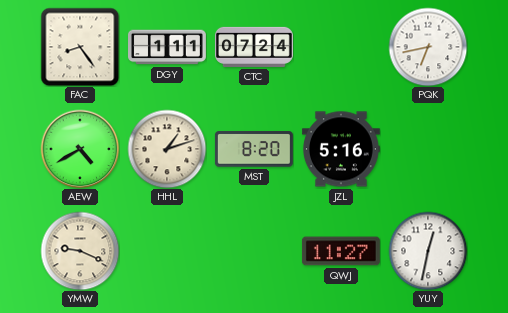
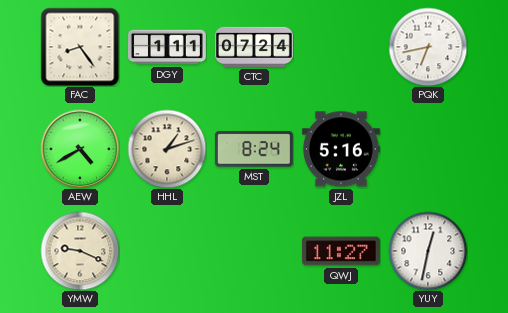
MST: 8:20 -> 8:24
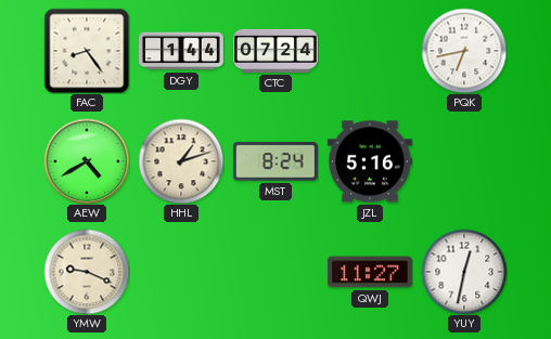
DGY: 1:11 -> 1:44
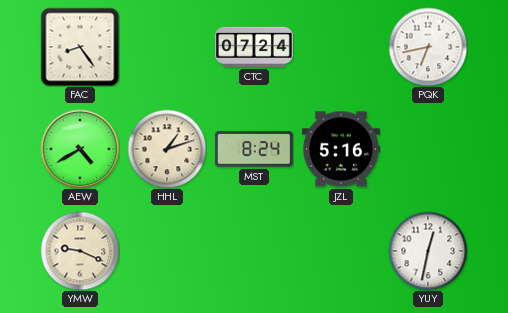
DGY: 1:44 -> none
QWJ: 11:27 -> none
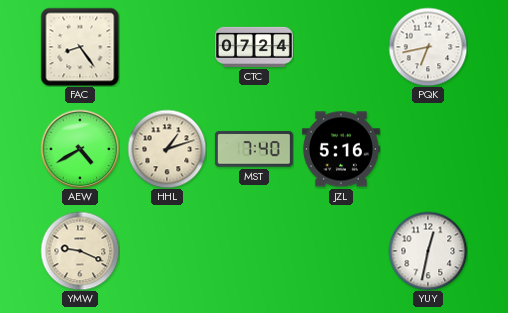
MST: 8:24 -> 7:40
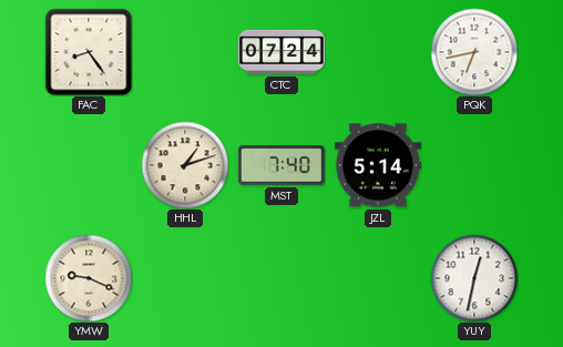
AEW: 4:40 -> none
JZL: 5:16 -> 5:14
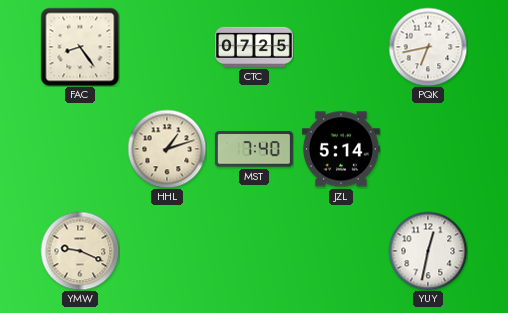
CTC: 07:24 -> 07:25
